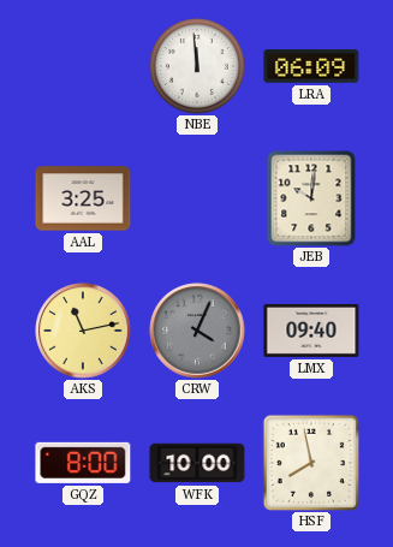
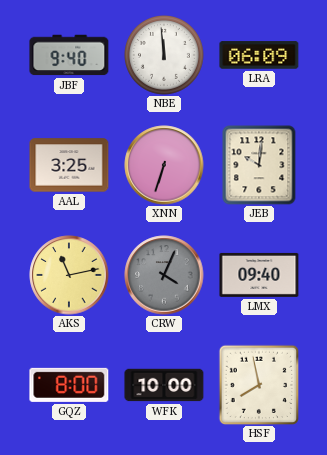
JBF: none -> 9:40
XNN: none -> 6:33
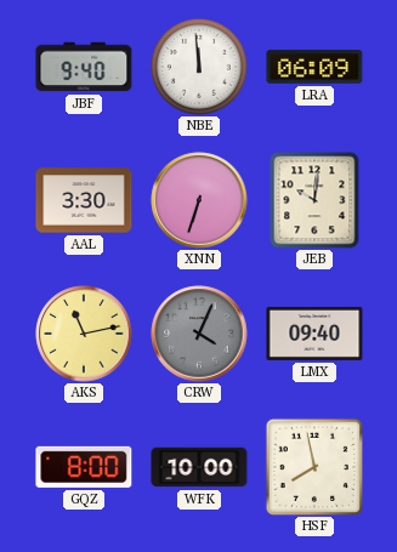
AAL: 3:25 -> 3:30
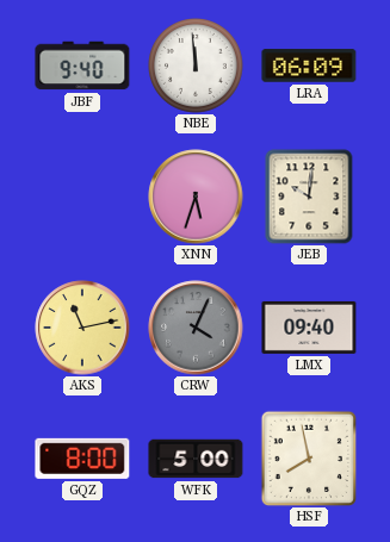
AAL: 3:30 -> none
XNN: 6:33 -> 5:33
WFK: 10:00 -> 5:00
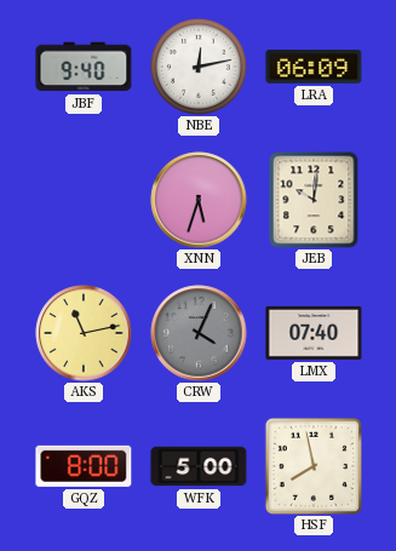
NBE: 11:59 -> 12:13
LMX: 09:40 -> 07:40
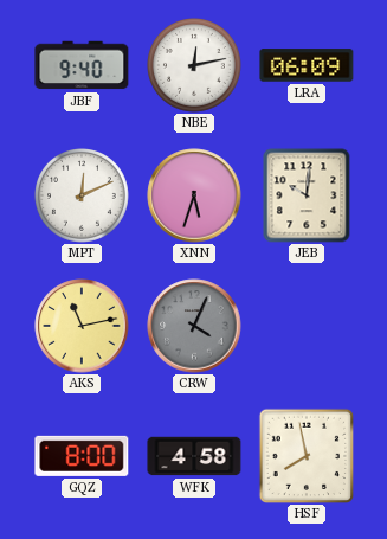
MPT: none -> 12:11
LMX: 07:40 -> none
WFK: 5:00 -> 4:58
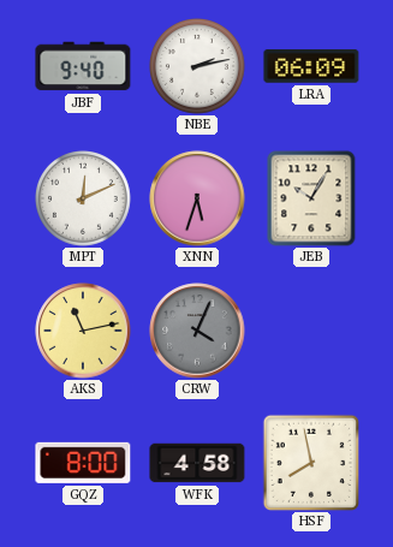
NBE: 12:13 -> 2:13
JEB: 10:01 -> 10:05
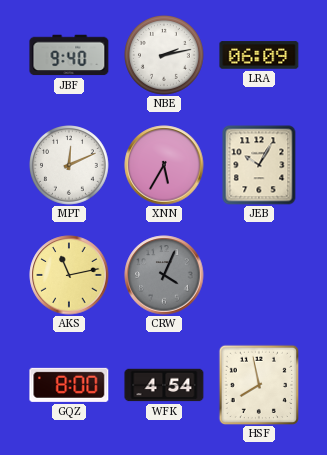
XNN: 5:33 -> 5:35
WFK: 4:58 -> 4:54
